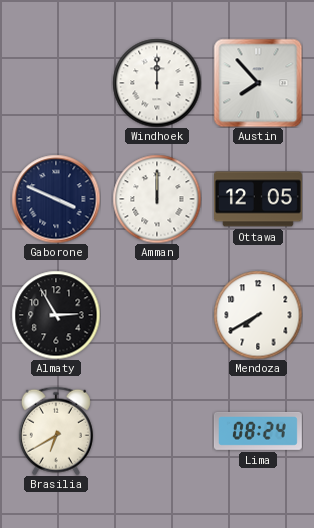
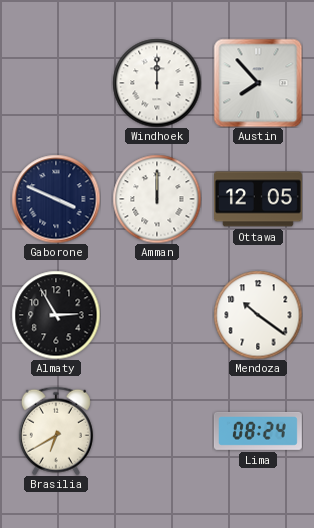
Mendoza: 7:40 -> 10:21
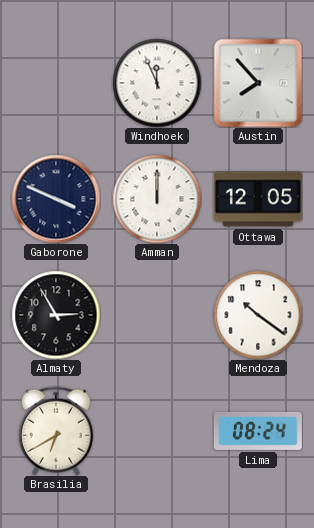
Windhoek: 12:00 -> 11:56
